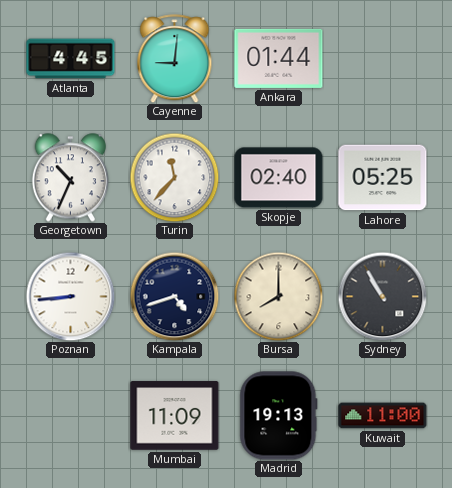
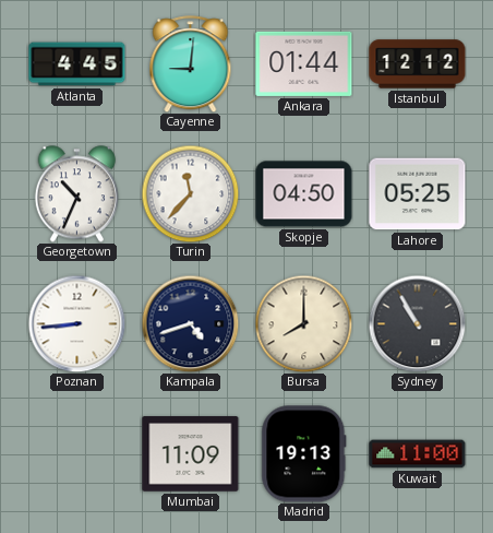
Istanbul: none -> 12:12
Skopje: 02:40 -> 04:50
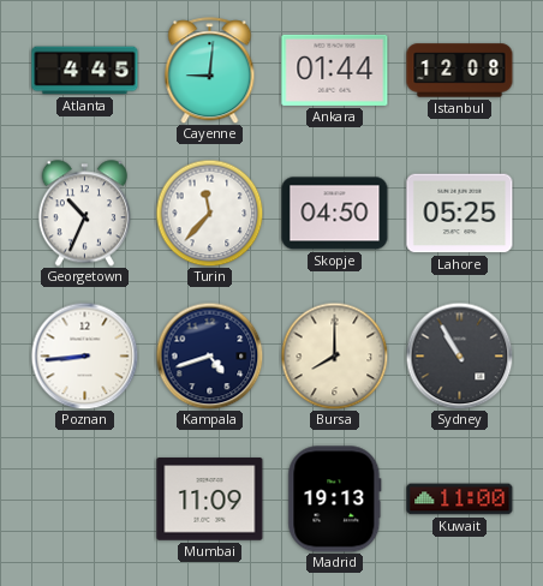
Istanbul: 12:12 -> 12:08
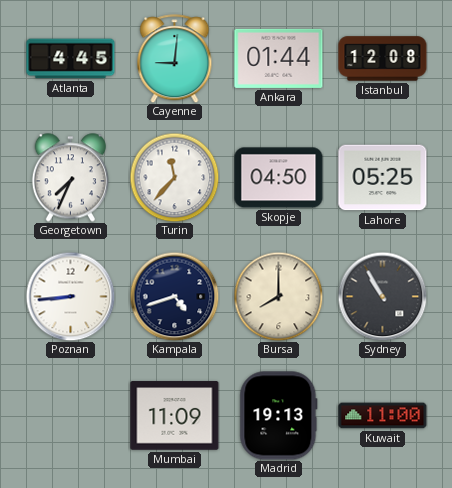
Georgetown: 10:34 -> 7:34
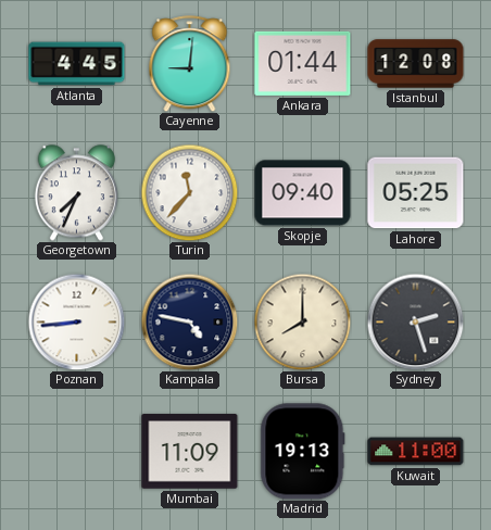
Skopje: 04:50 -> 09:40
Kampala: 4:42 -> 4:47
Sydney: 10:55 -> 2:27
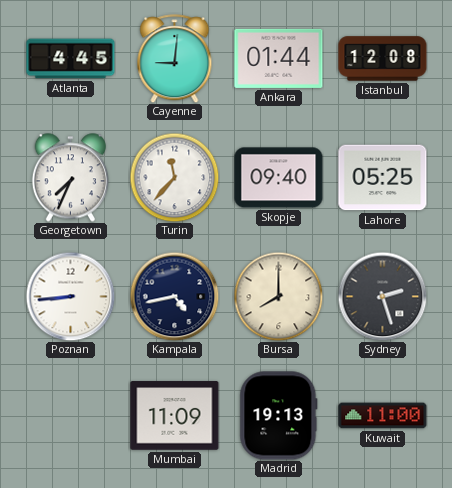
Kampala: 4:47 -> 4:43
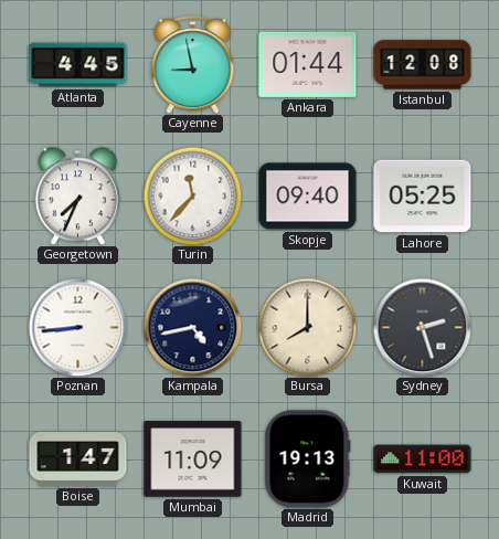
Cayenne: 9:01 -> 8:58
Boise: none -> 1:47
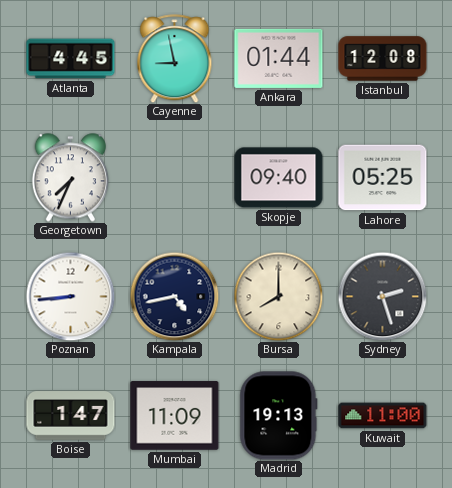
Turin: 11:37 -> none
